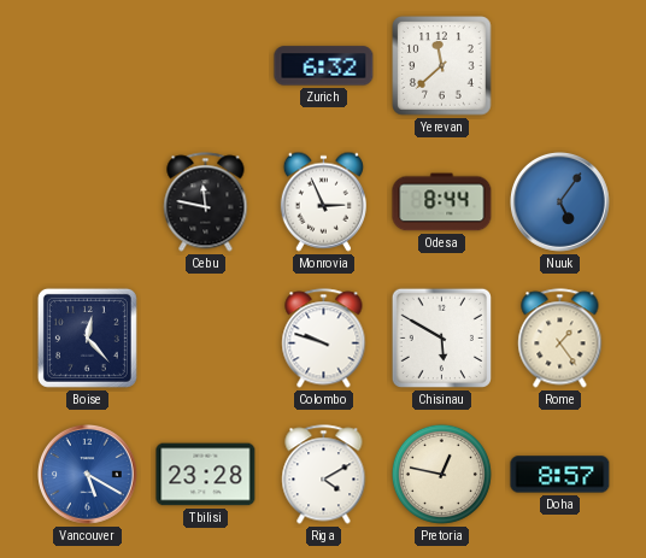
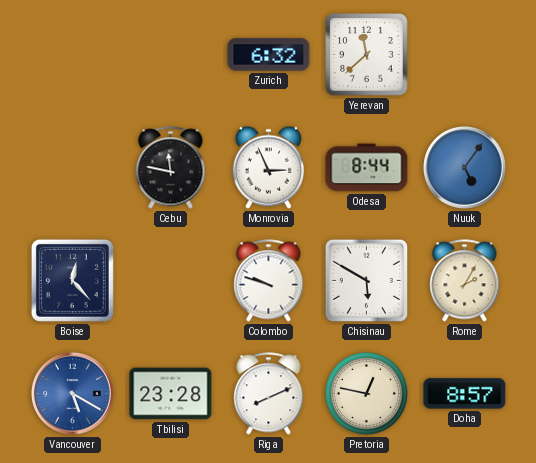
Rome: 1:24 -> 2:05
Riga: 4:10 -> 8:11
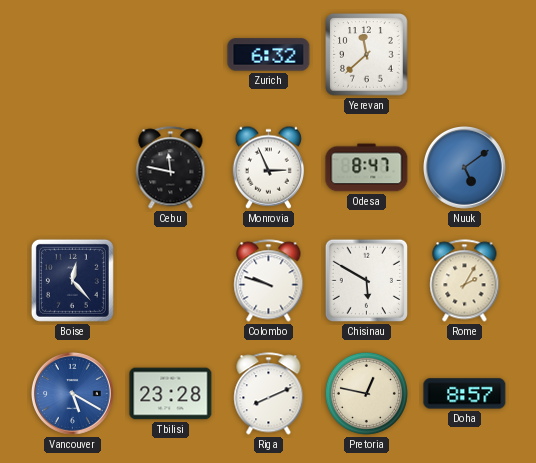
Odesa: 8:44 -> 8:47
Nuuk: 5:06 -> 5:09
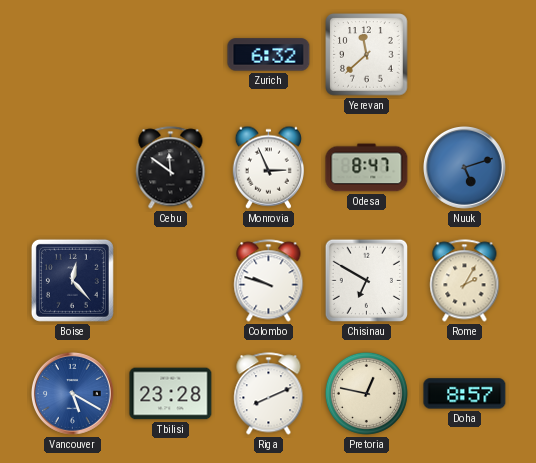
Cebu: 11:47 -> 11:51
Nuuk: 5:09 -> 5:12
Chisinau: 5:50 -> 6:50
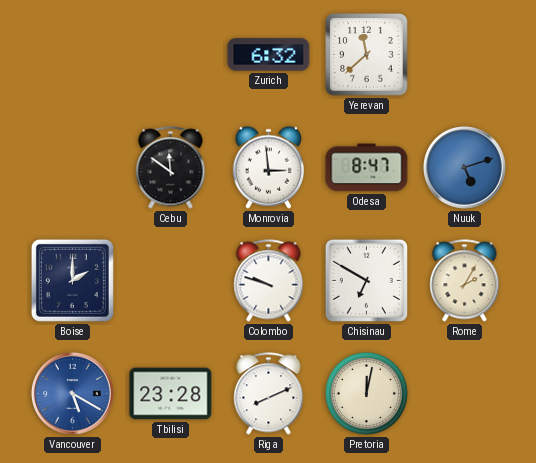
Monrovia: 2:56 -> 2:59
Boise: 12:23 -> 2:00
Pretoria: 12:47 -> 12:02
Doha: 8:57 -> none
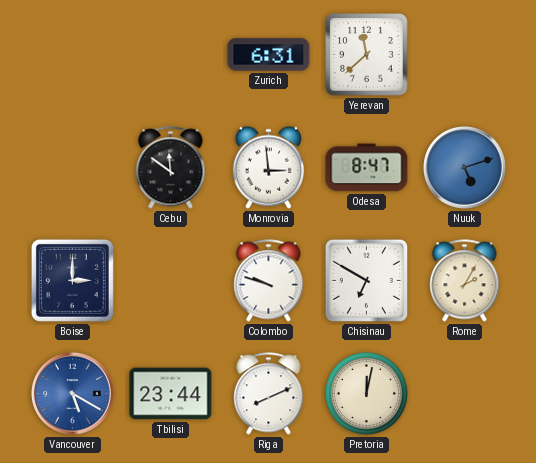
Zurich: 6:32 -> 6:31
Boise: 2:00 -> 3:00
Tbilisi: 23:28 -> 23:44
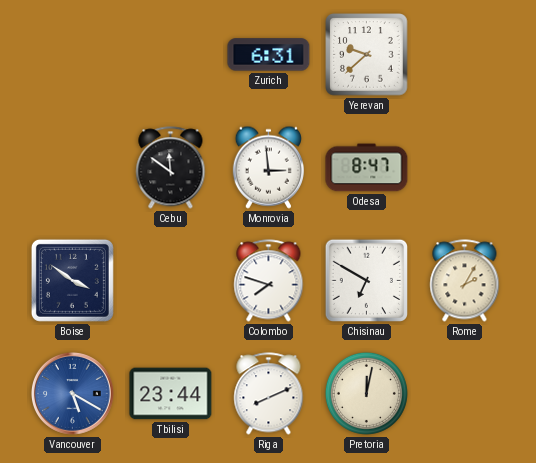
Yerevan: 11:38 -> 9:38
Nuuk: 5:12 -> none
Boise: 3:00 -> 3:51
Colombo: 9:48 -> 7:48
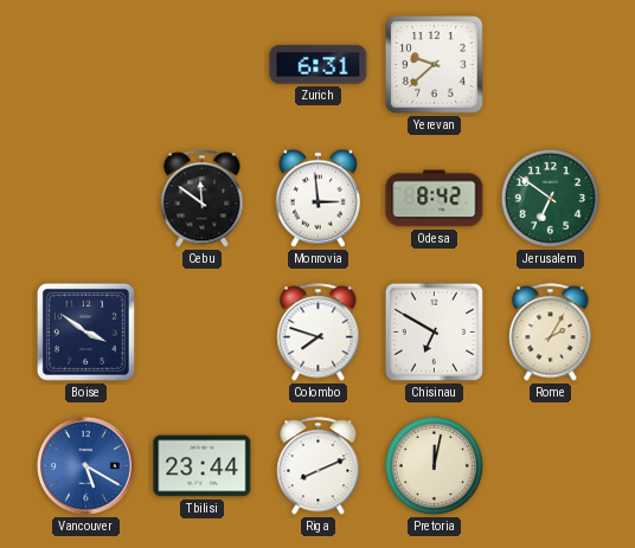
Odesa: 8:47 -> 8:42
Jerusalem: none -> 6:51
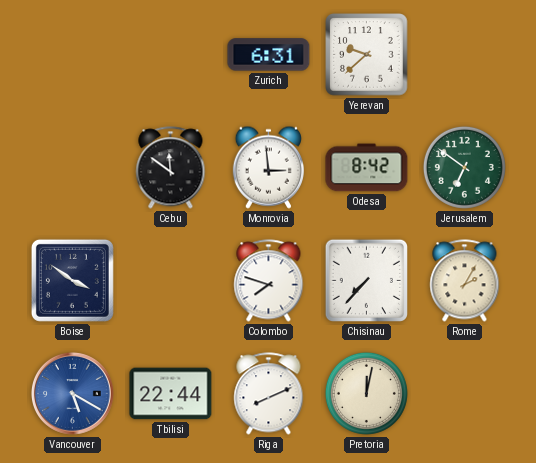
Chisinau: 6:50 -> 7:37
Tbilisi: 23:44 -> 22:44
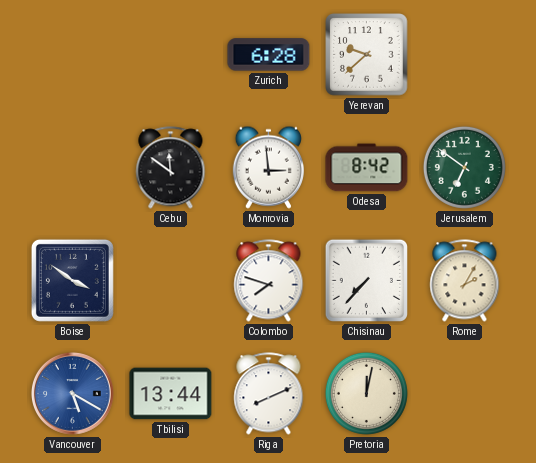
Zurich: 6:31 -> 6:28
Tbilisi: 22:44 -> 13:44
